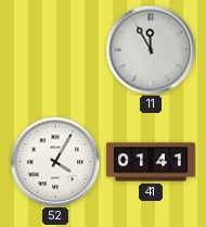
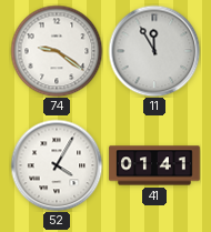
74: none -> 9:21
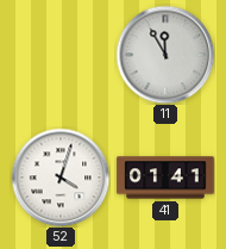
74: 9:21 -> none
52: 4:05 -> 4:03
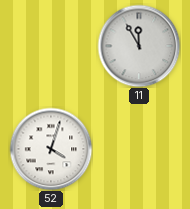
41: 01:41 -> none
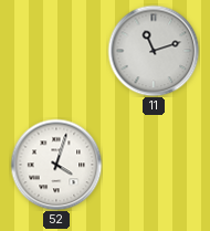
11: 11:55 -> 11:12
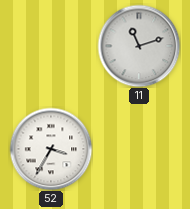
52: 4:03 -> 3:35
